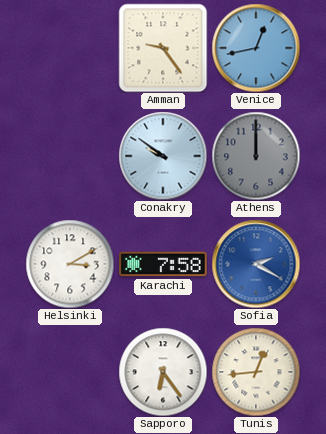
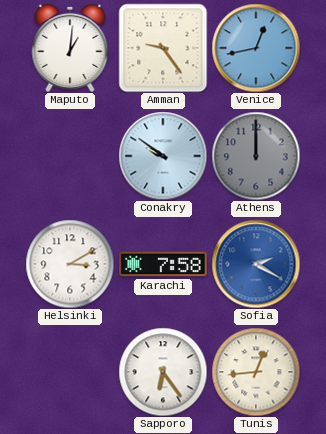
Maputo: none -> 1:01
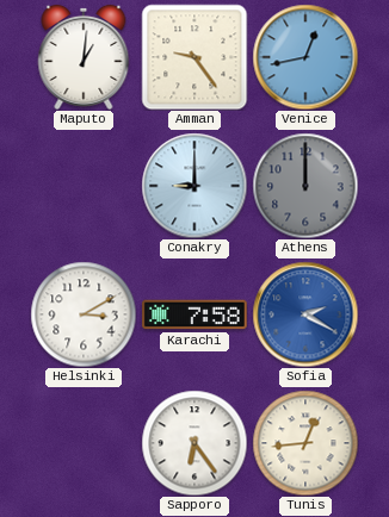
Conakry: 9:51 -> 9:00
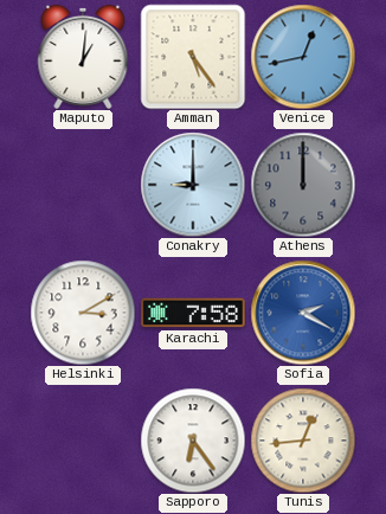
Amman: 9:24 -> 5:24
